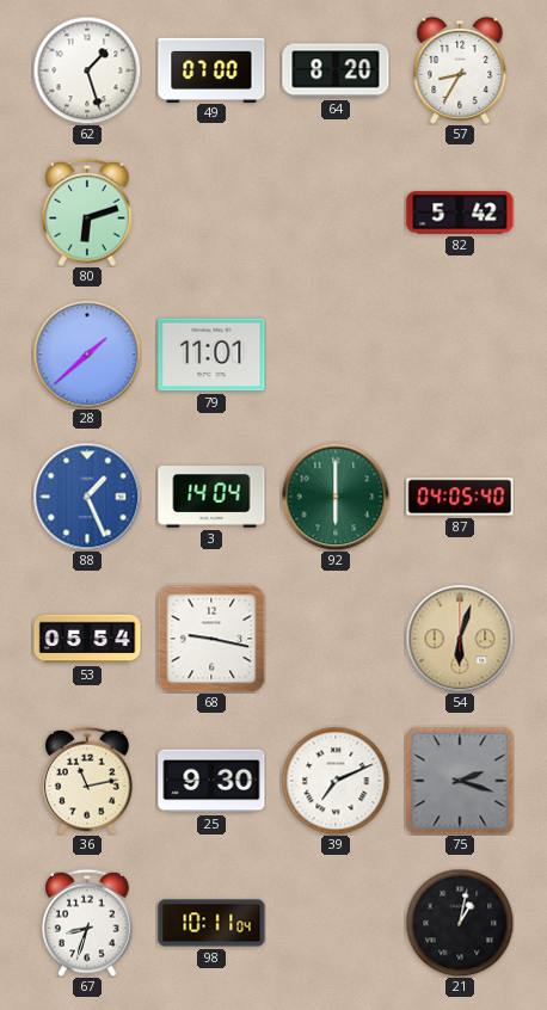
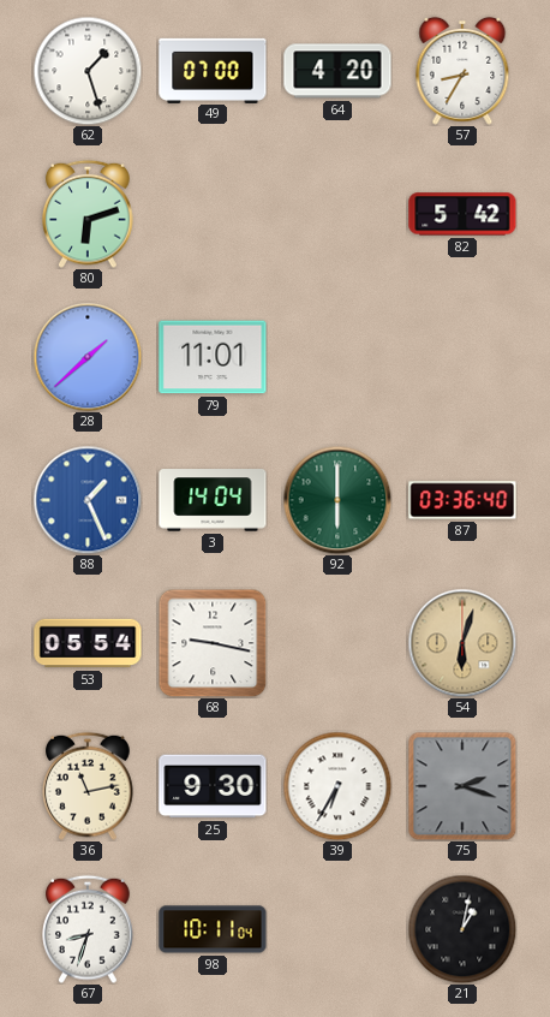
64: 8:20 -> 4:20
87: 04:05 -> 03:36
39: 7:11 -> 6:35
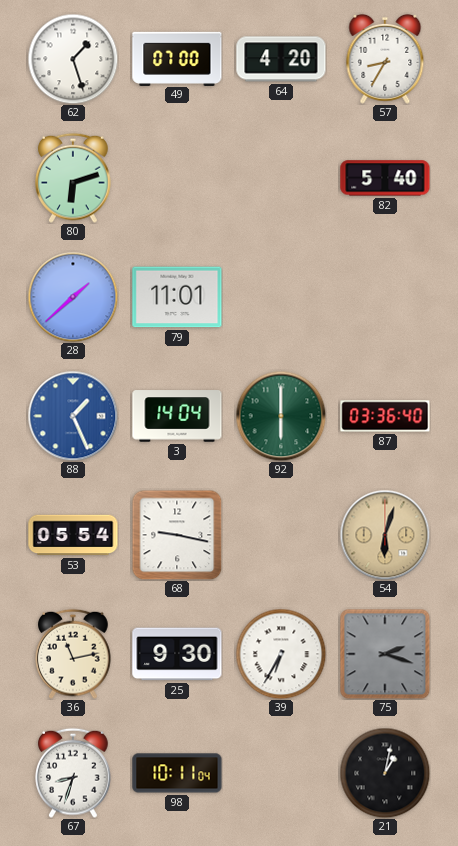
82: 5:42 -> 5:40
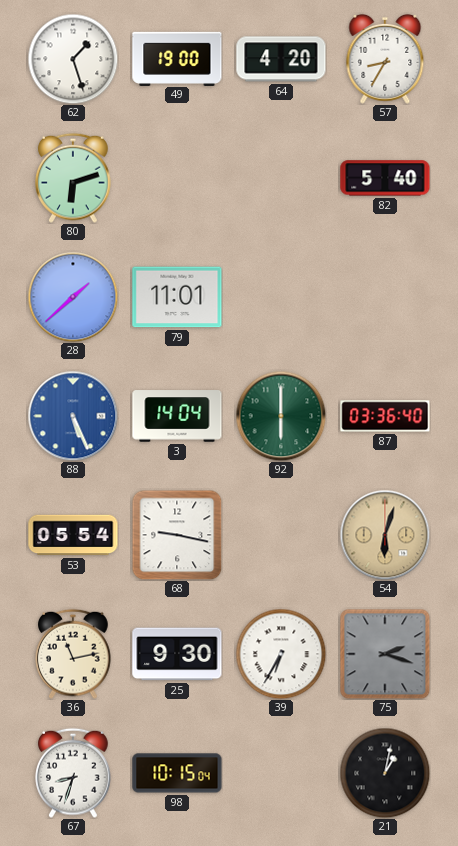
49: 07:00 -> 19:00
88: 1:26 -> 5:26
98: 10:11 -> 10:15
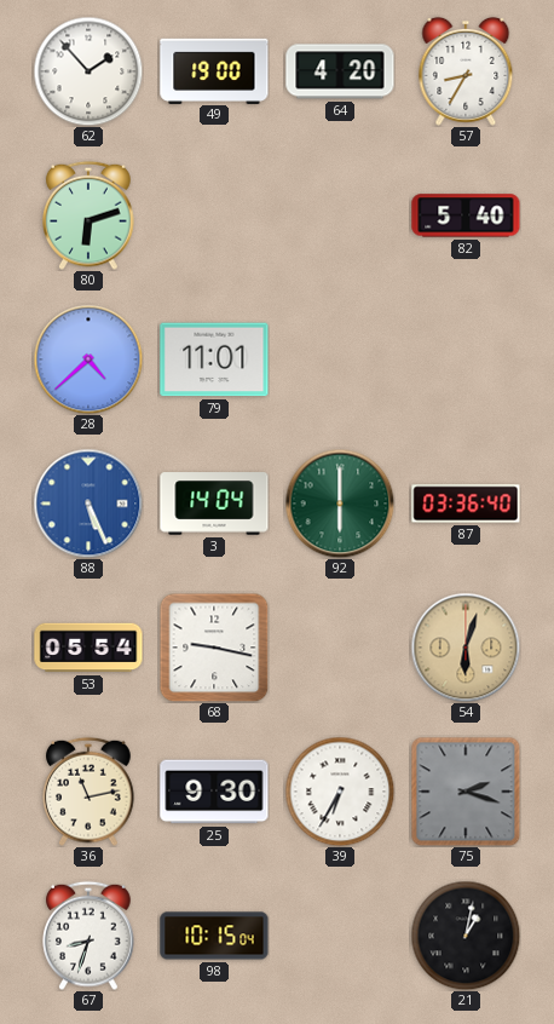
62: 1:27 -> 1:53
28: 1:38 -> 4:38
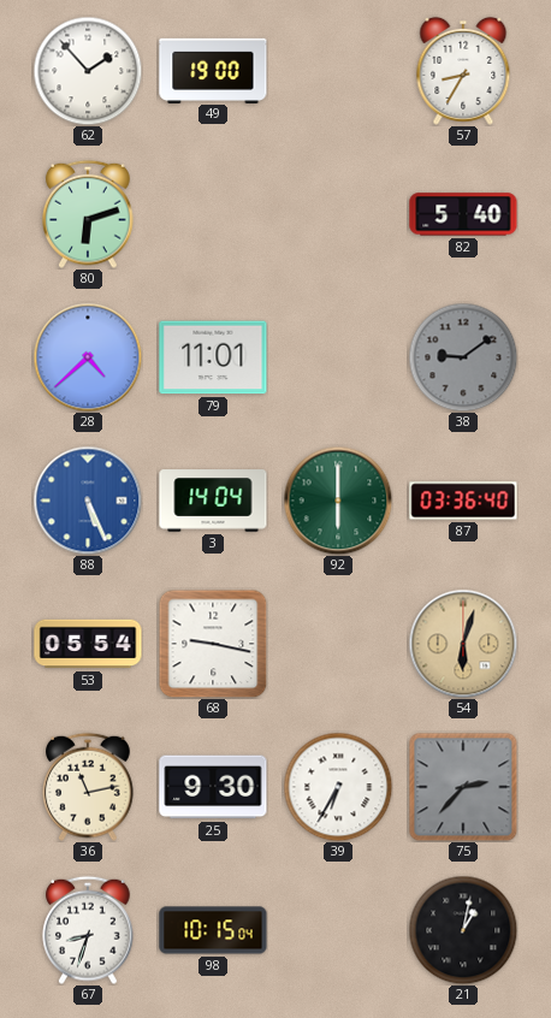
64: 4:20 -> none
38: none -> 9:09
75: 2:18 -> 2:37
